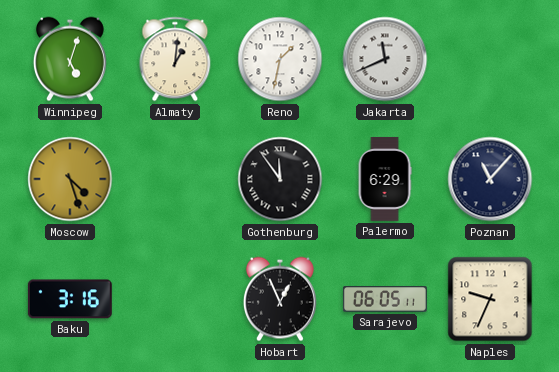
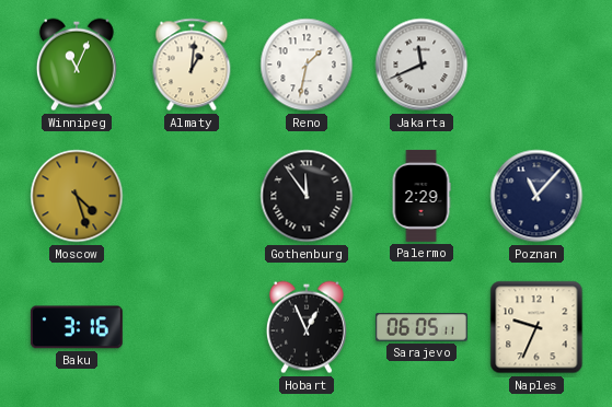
Winnipeg: 5:03 -> 11:04
Palermo: 6:29 -> 2:29
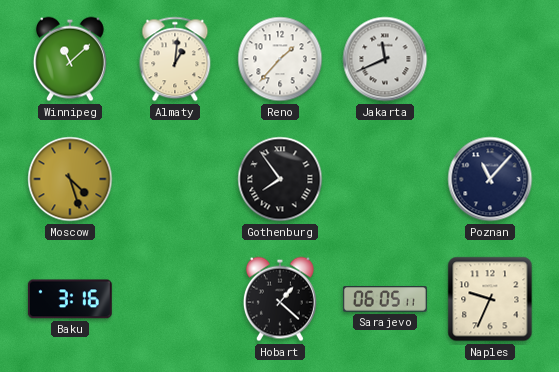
Winnipeg: 11:04 -> 11:08
Reno: 1:32 -> 1:37
Gothenburg: 11:54 -> 7:54
Palermo: 2:29 -> none
Hobart: 12:56 -> 1:22
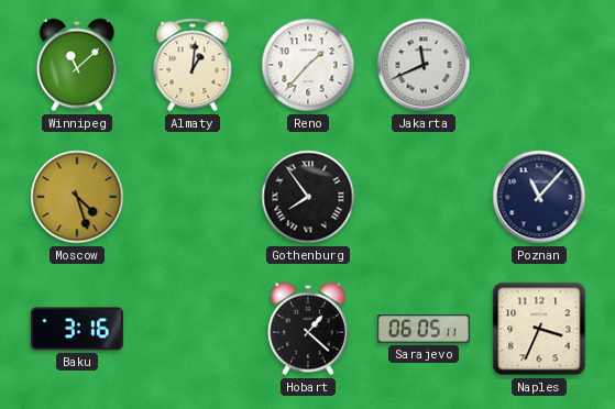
Naples: 9:34 -> 3:34
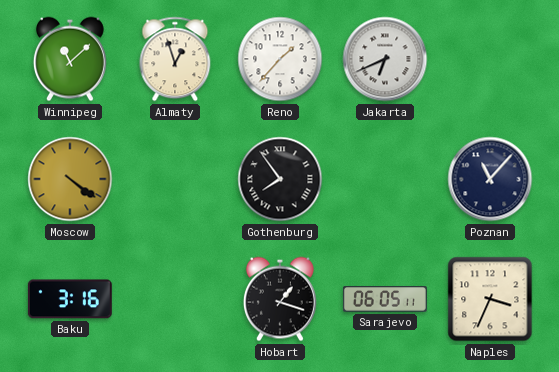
Almaty: 1:01 -> 12:57
Jakarta: 11:41 -> 6:41
Moscow: 4:27 -> 4:21
Hobart: 1:22 -> 1:18
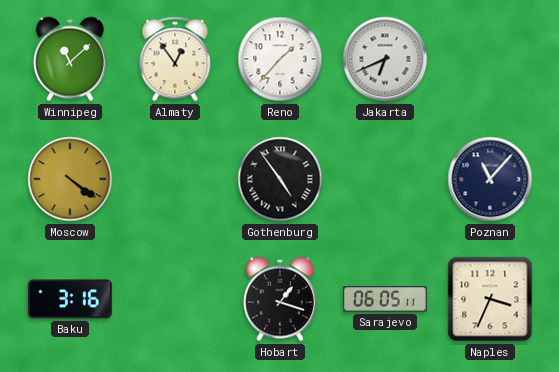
Almaty: 12:57 -> 12:54
Gothenburg: 7:54 -> 4:54
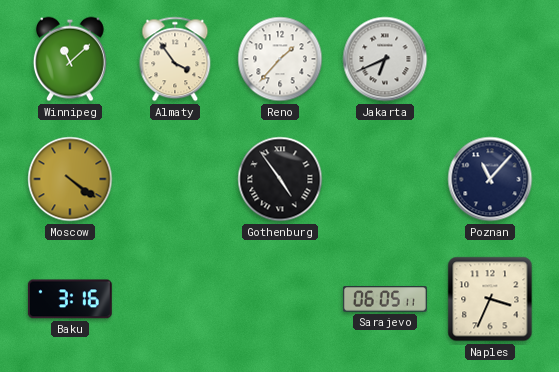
Almaty: 12:54 -> 3:54
Hobart: 1:18 -> none
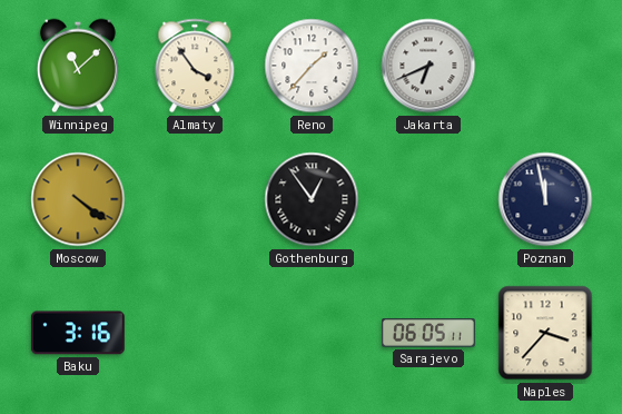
Gothenburg: 4:54 -> 12:54
Poznan: 11:07 -> 11:58
Naples: 3:34 -> 3:37
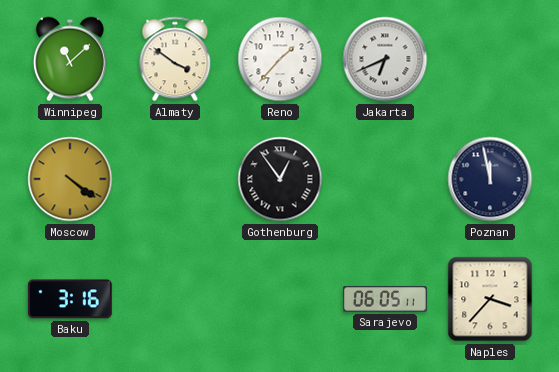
Almaty: 3:54 -> 3:51
